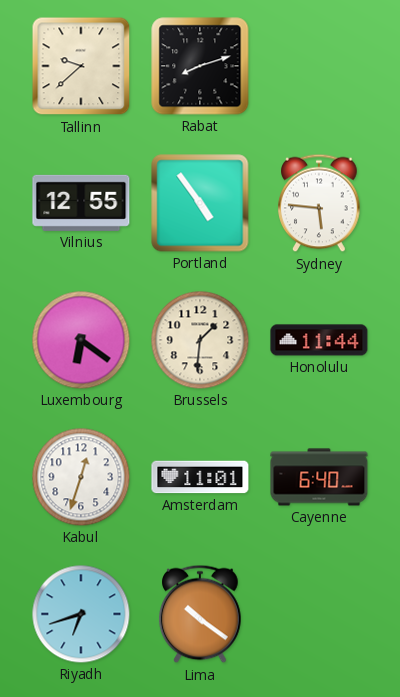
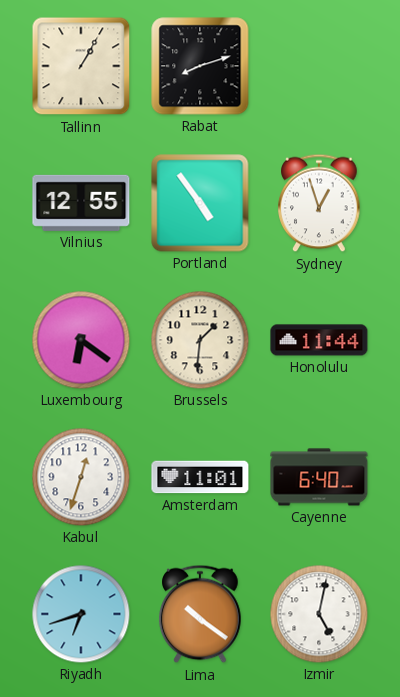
Tallinn: 9:38 -> 1:05
Sydney: 5:46 -> 12:57
Izmir: none -> 5:02
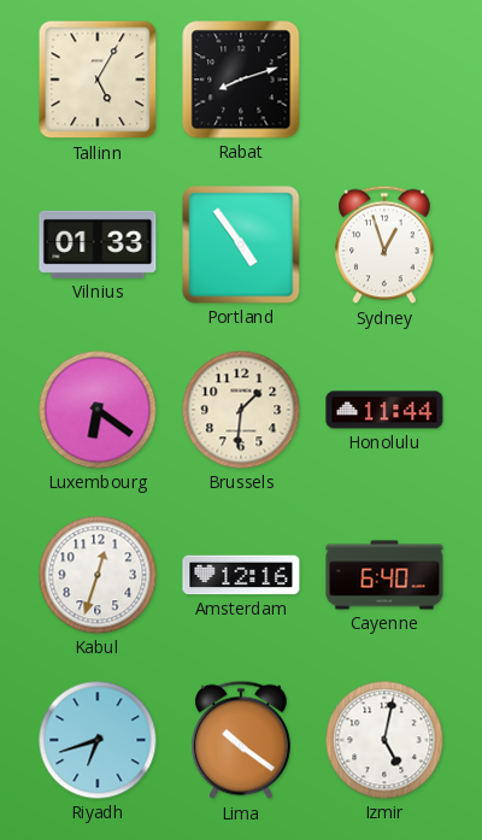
Tallinn: 1:05 -> 5:05
Vilnius: 12:55 -> 01:33
Amsterdam: 11:01 -> 12:16
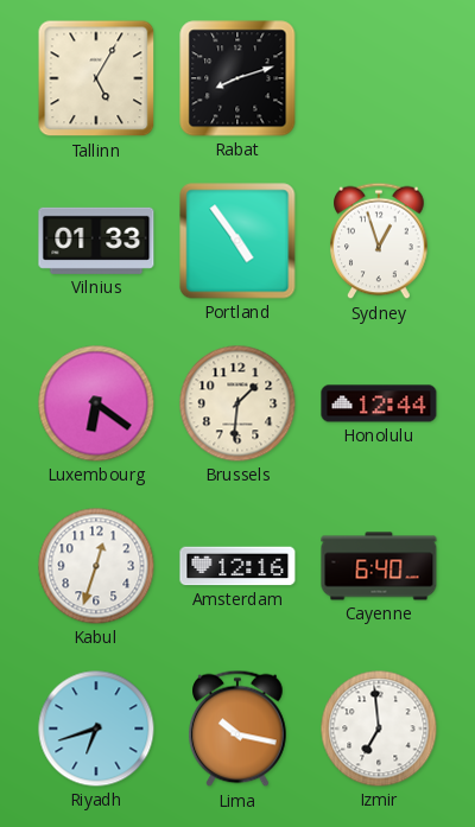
Honolulu: 11:44 -> 12:44
Lima: 10:21 -> 10:17
Izmir: 5:02 -> 6:59
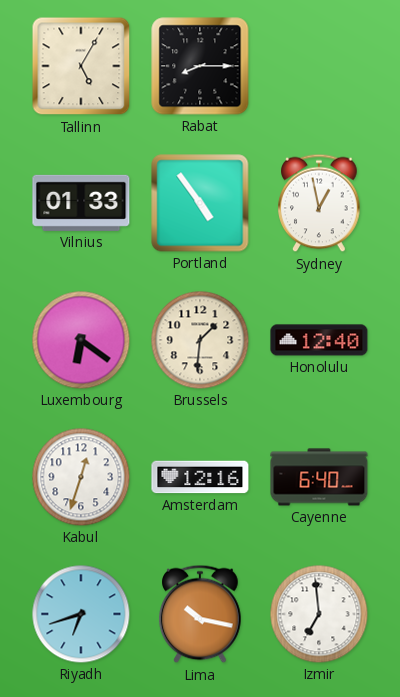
Rabat: 8:12 -> 8:15
Sydney: 12:57 -> 12:58
Honolulu: 12:44 -> 12:40
